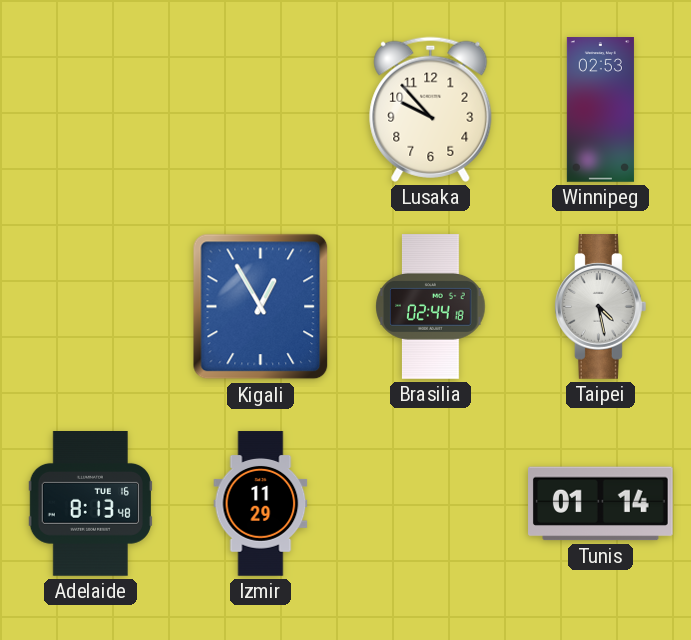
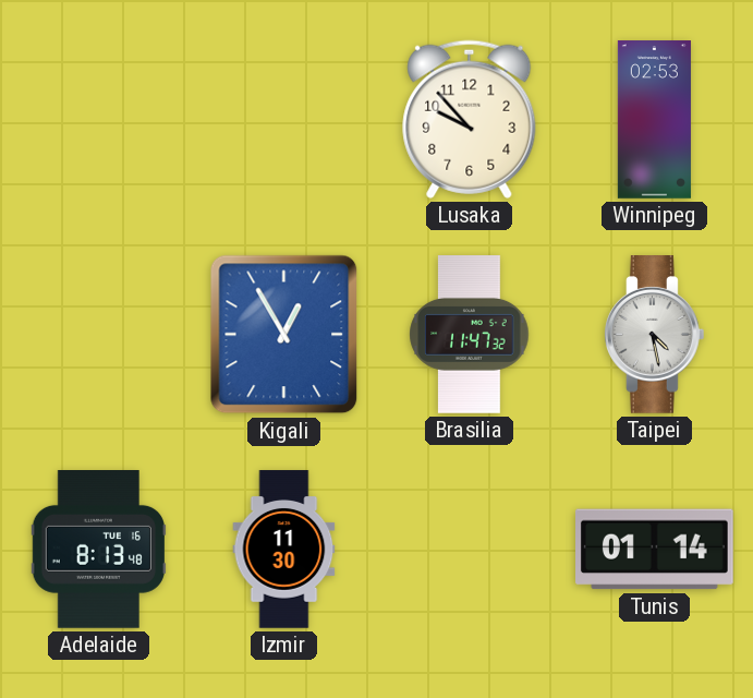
Brasilia: 02:44 -> 11:47
Izmir: 11:29 -> 11:30
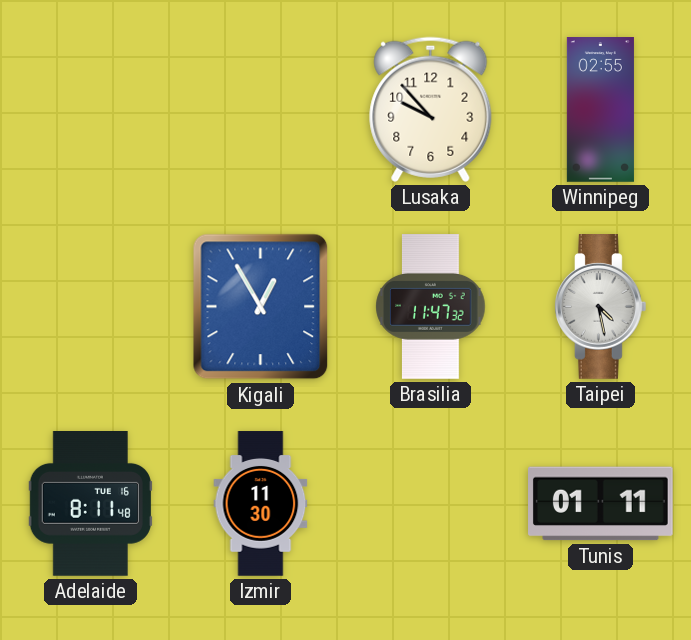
Winnipeg: 02:53 -> 02:55
Adelaide: 8:13 -> 8:11
Tunis: 01:14 -> 01:11
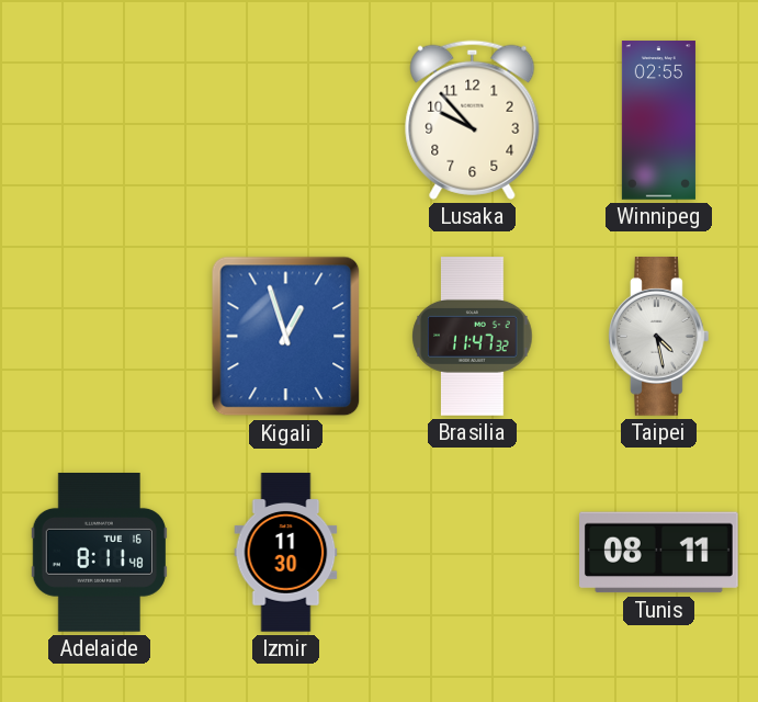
Kigali: 12:55 -> 12:57
Tunis: 01:11 -> 08:11
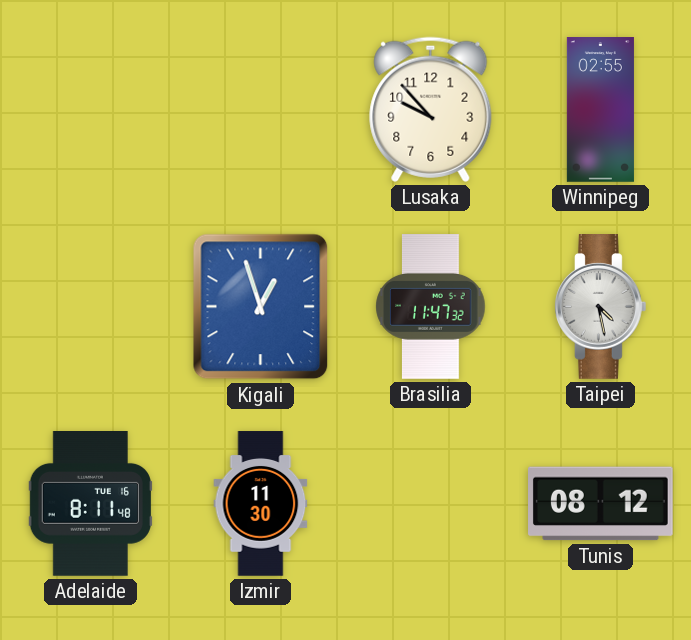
Tunis: 08:11 -> 08:12
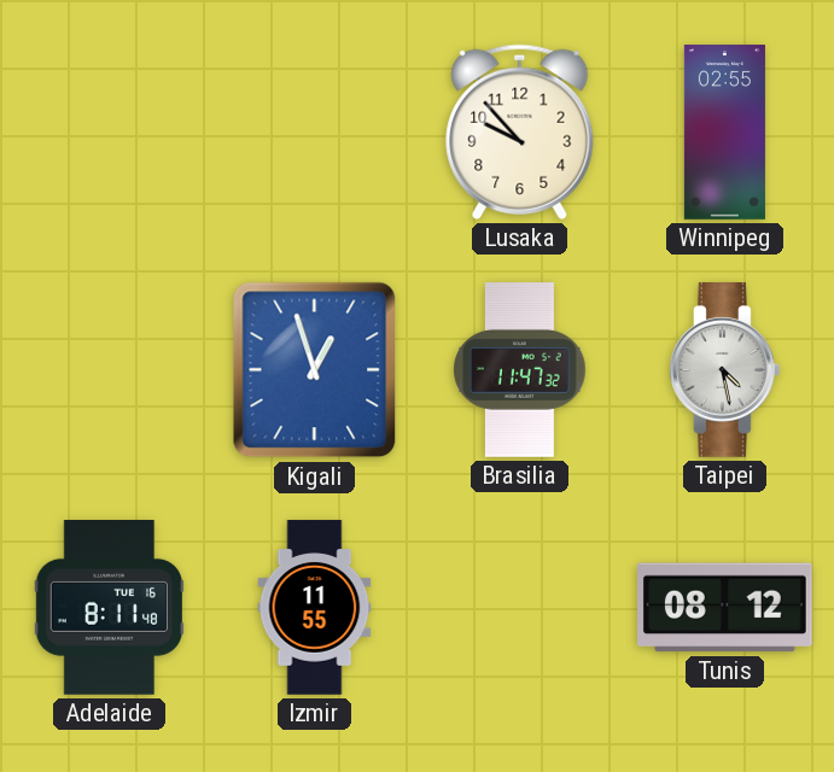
Izmir: 11:30 -> 11:55
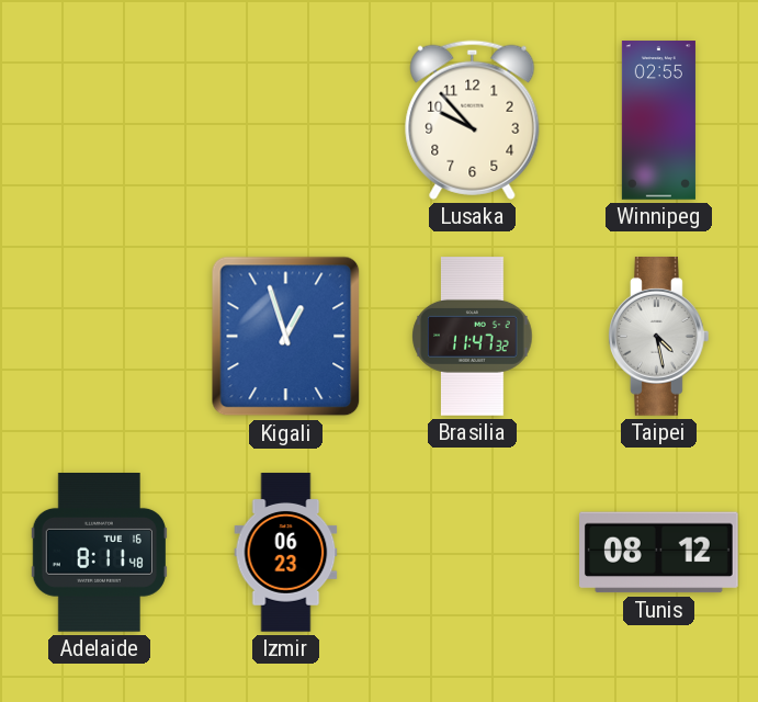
Izmir: 11:55 -> 06:23
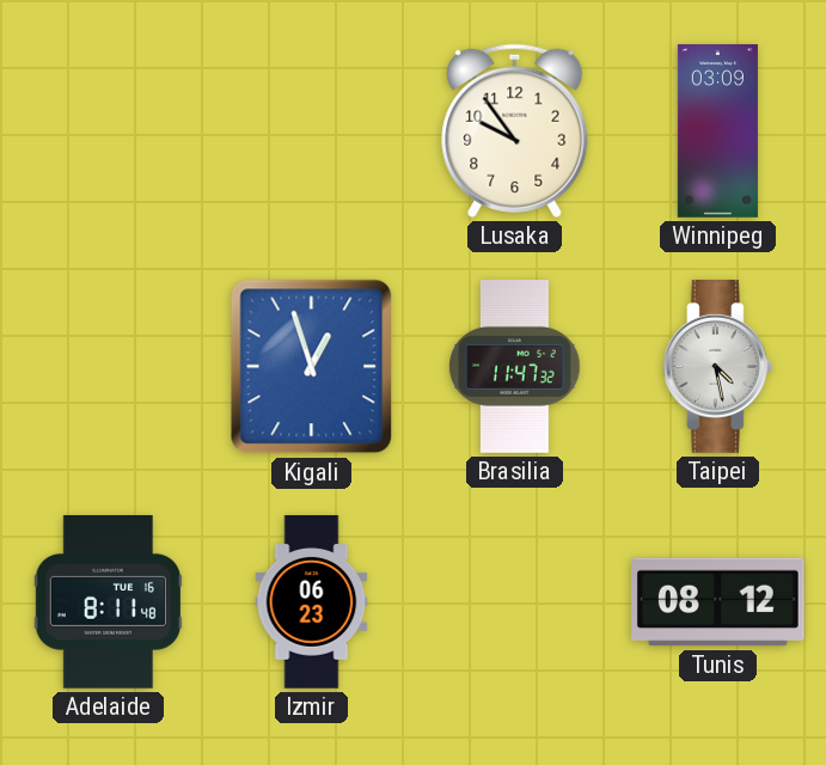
Lusaka: 9:53 -> 9:54
Winnipeg: 02:55 -> 03:09
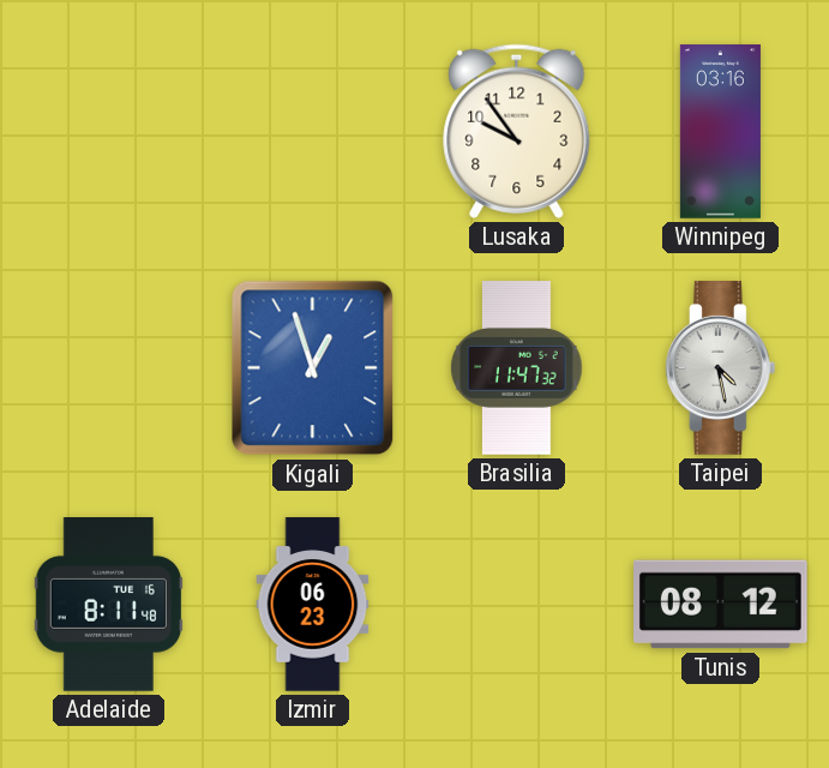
Winnipeg: 03:09 -> 03:16
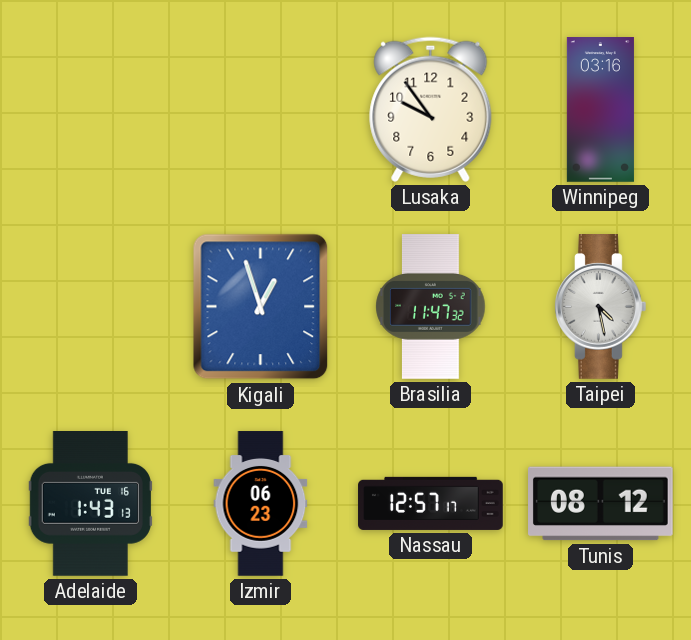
Adelaide: 8:11 -> 1:43
Nassau: none -> 12:57
